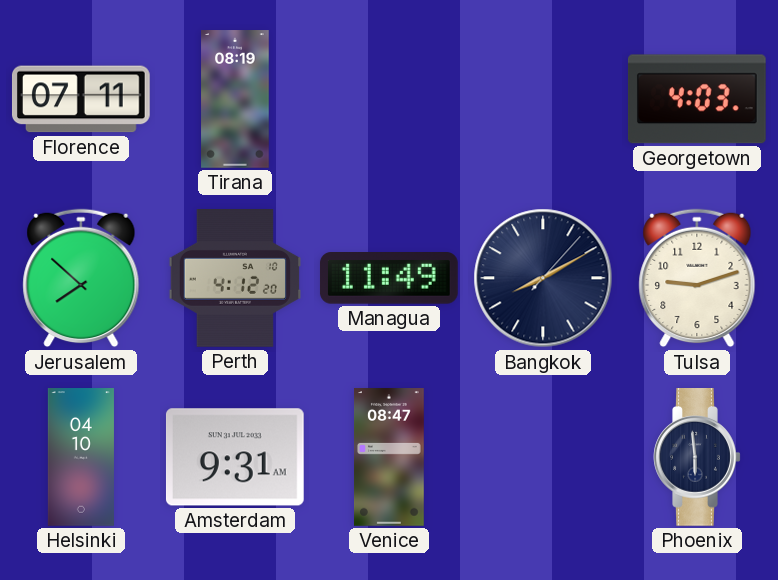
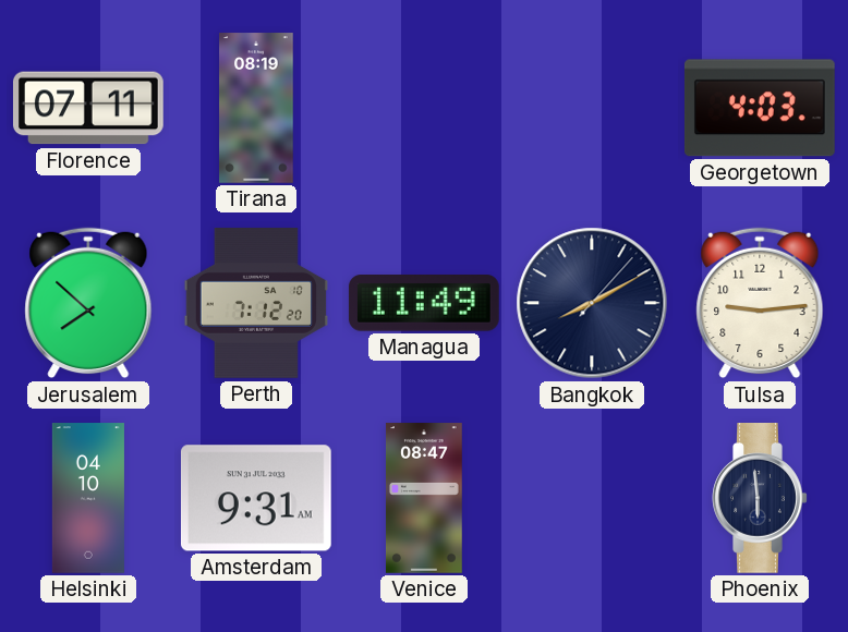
Perth: 4:12 -> 7:12
Tulsa: 9:12 -> 9:14
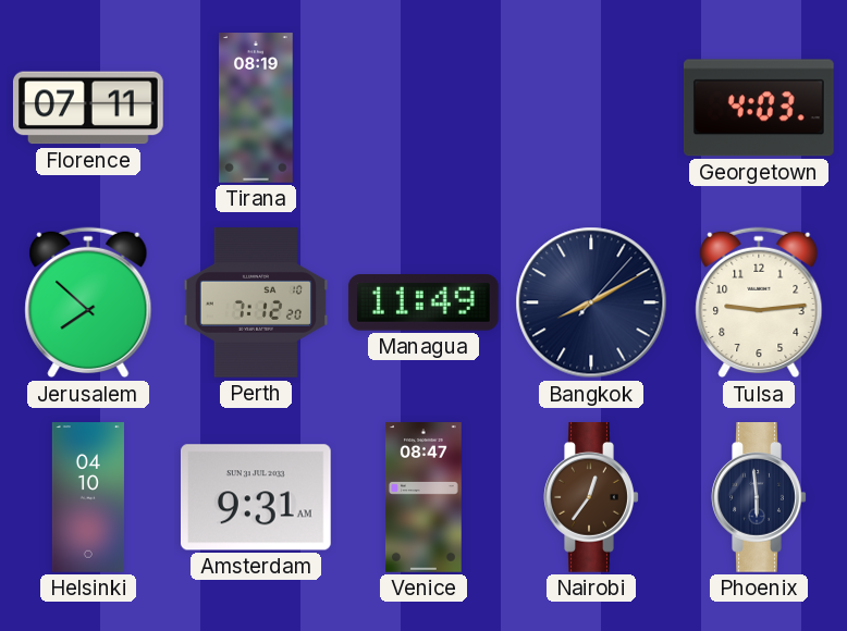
Nairobi: none -> 12:36
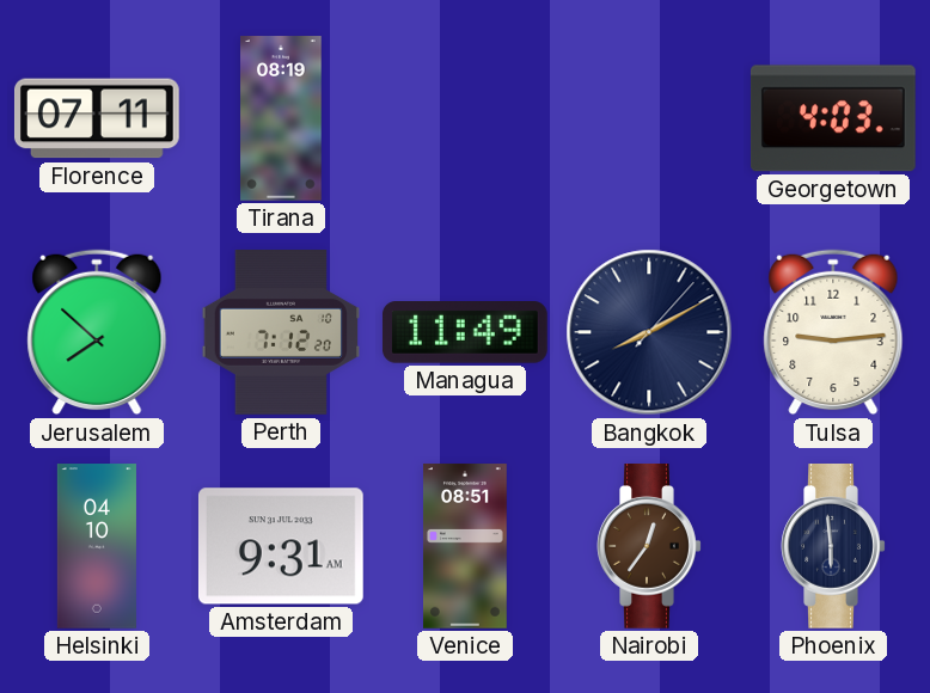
Venice: 08:47 -> 08:51
